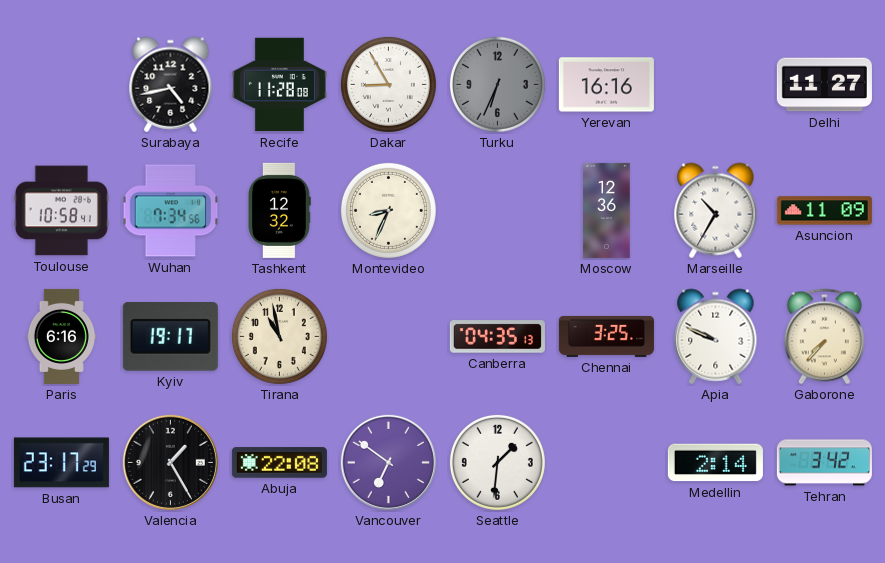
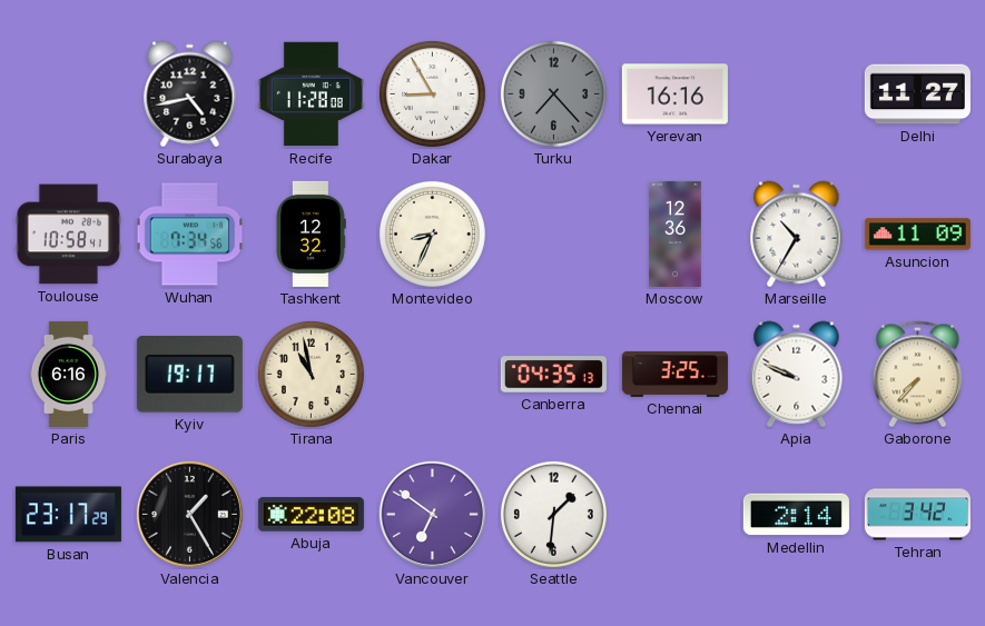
Turku: 6:34 -> 7:23
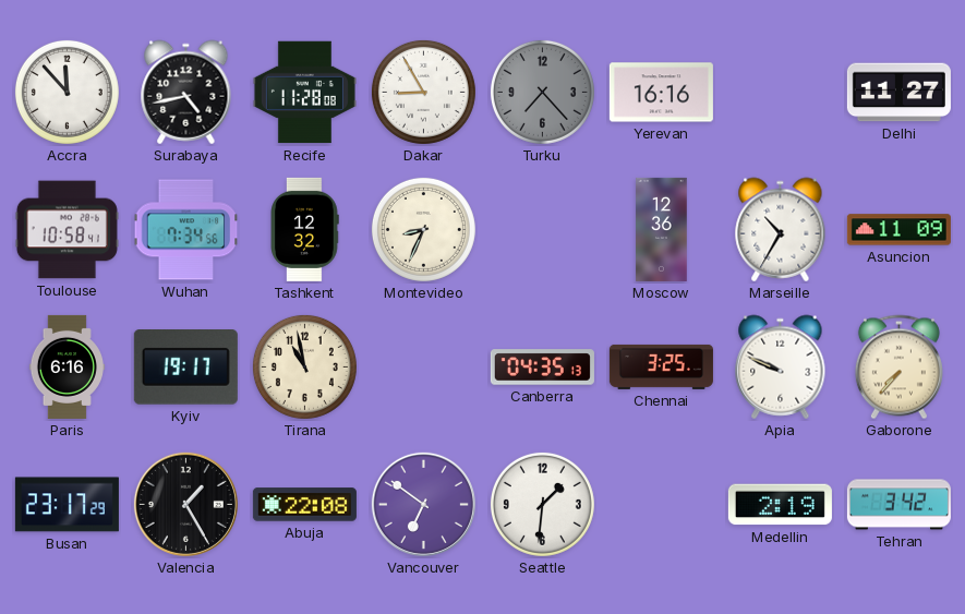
Accra: none -> 11:53
Medellin: 2:14 -> 2:19
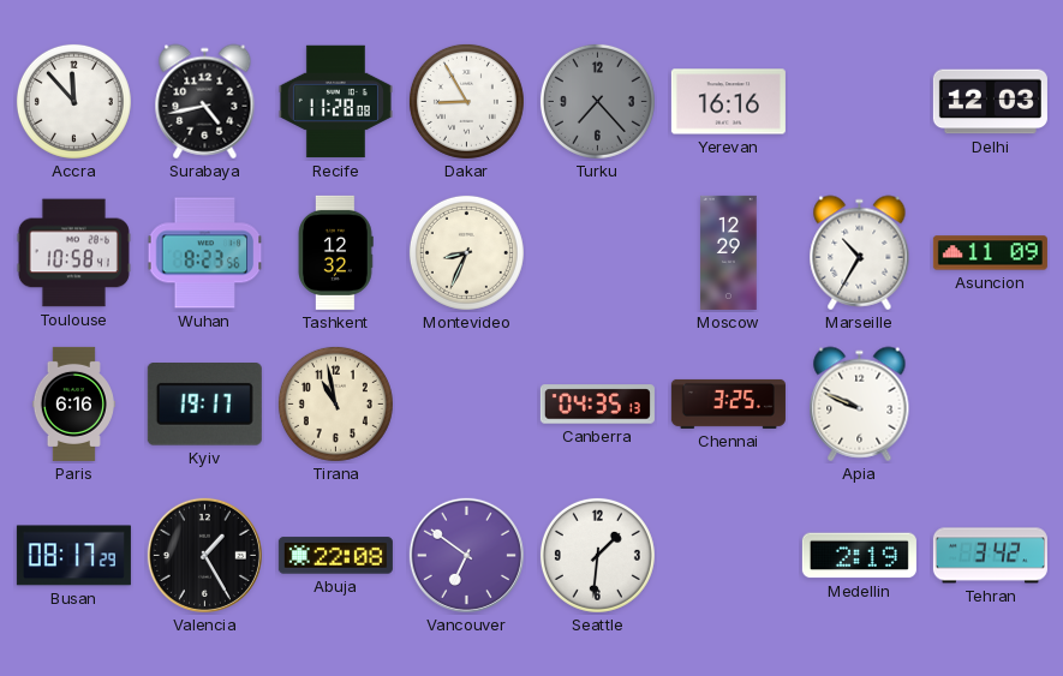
Delhi: 11:27 -> 12:03
Wuhan: 7:34 -> 8:23
Moscow: 12:36 -> 12:29
Gaborone: 7:37 -> none
Busan: 23:17 -> 08:17
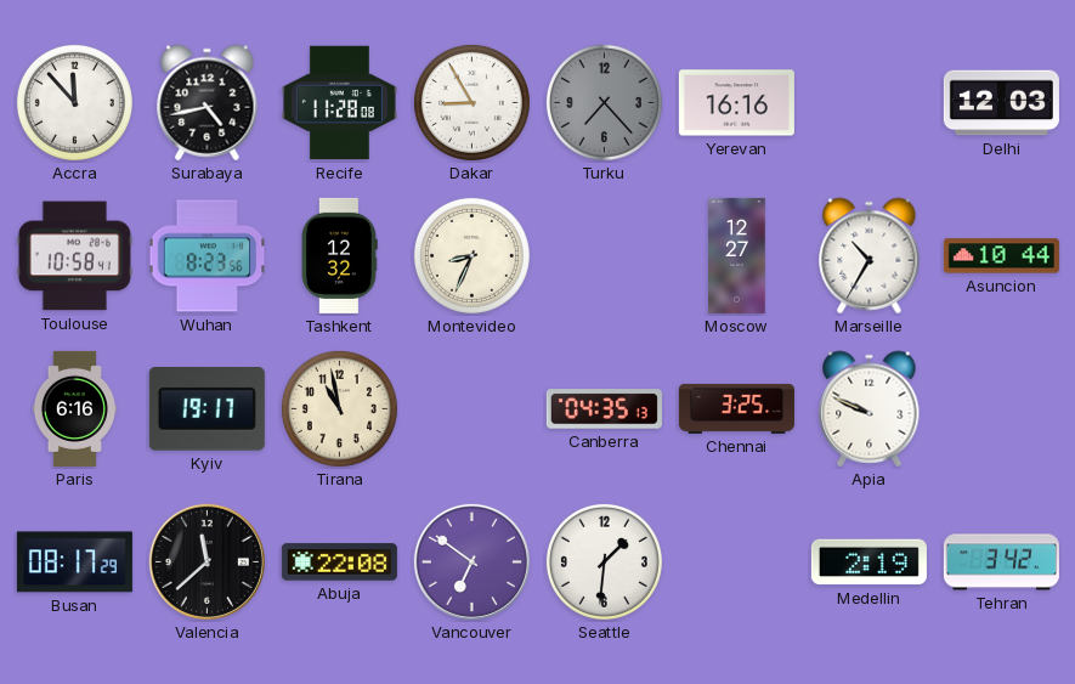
Moscow: 12:29 -> 12:27
Asuncion: 11:09 -> 10:44
Valencia: 1:25 -> 11:38
